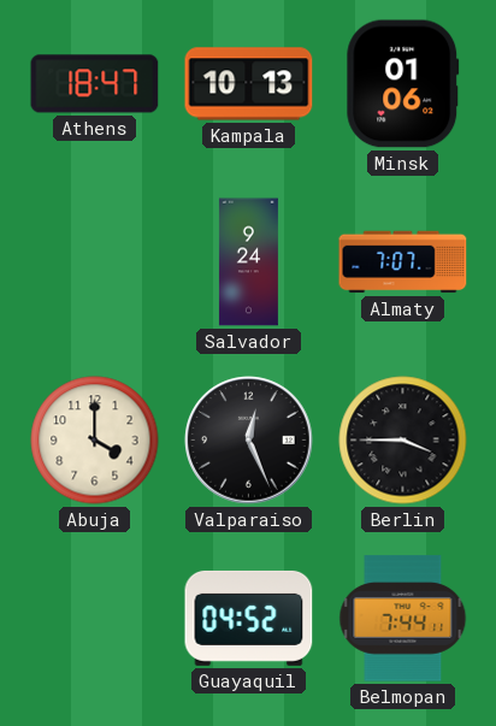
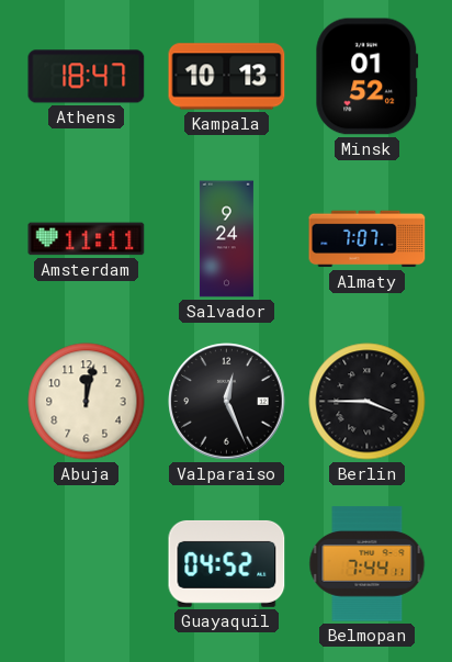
Minsk: 01:06 -> 01:52
Amsterdam: none -> 11:11
Abuja: 4:00 -> 12:02
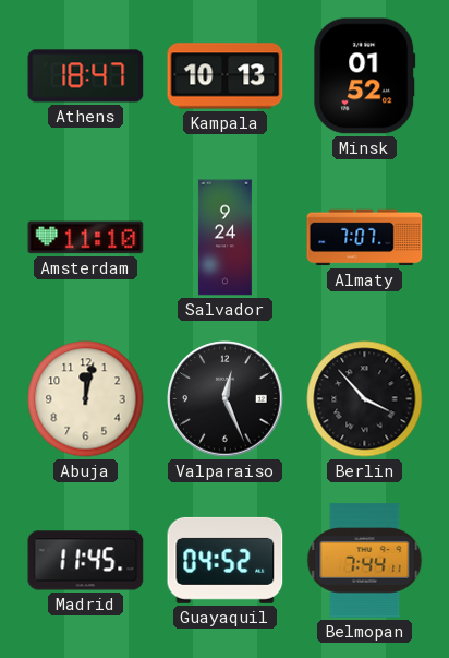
Amsterdam: 11:11 -> 11:10
Berlin: 3:45 -> 3:53
Madrid: none -> 11:45
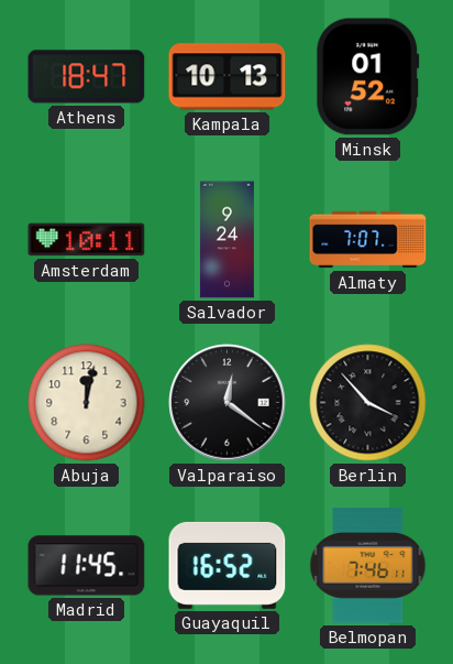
Amsterdam: 11:10 -> 10:11
Valparaiso: 12:26 -> 12:21
Guayaquil: 04:52 -> 16:52
Belmopan: 7:44 -> 7:46
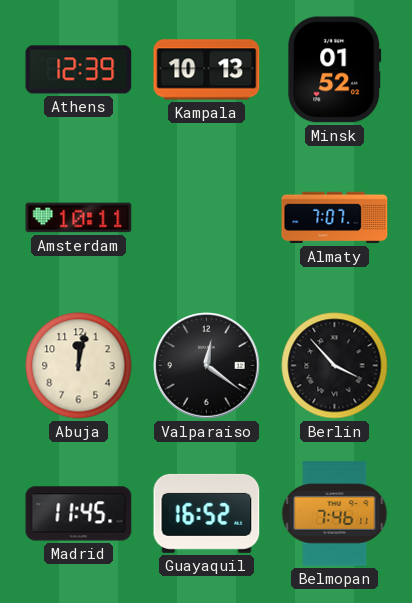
Athens: 18:47 -> 12:39
Salvador: 9:24 -> none
